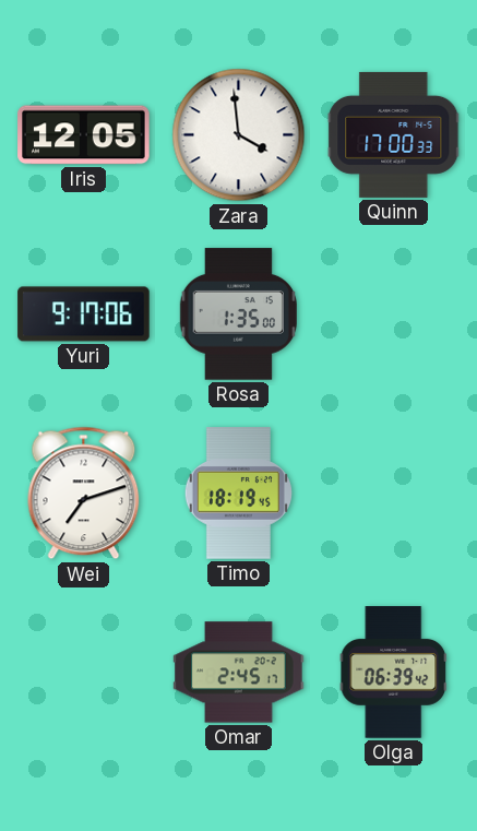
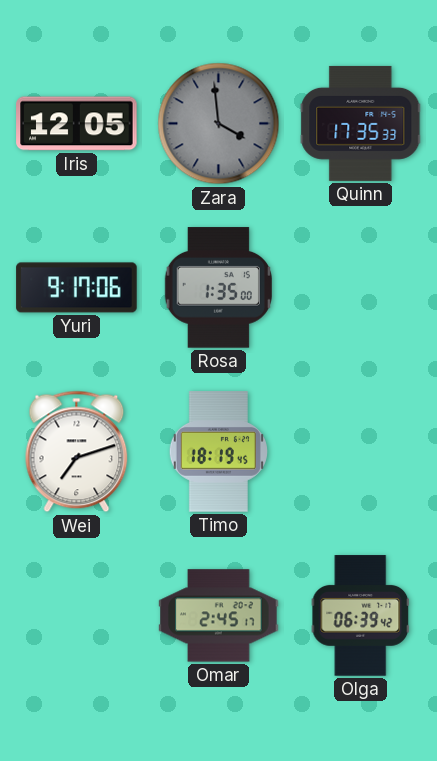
Zara dial: white -> grey
Quinn: 17:00 -> 17:35
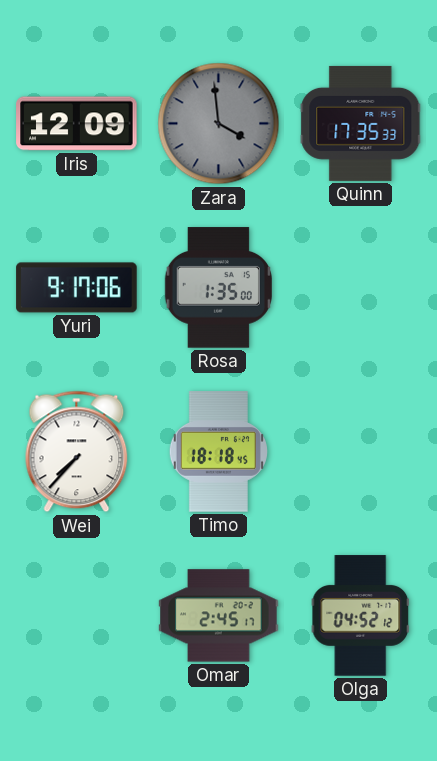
Iris: 12:05 -> 12:09
Wei: 7:12 -> 7:37
Timo: 18:19 -> 18:18
Olga: 06:39 -> 04:52
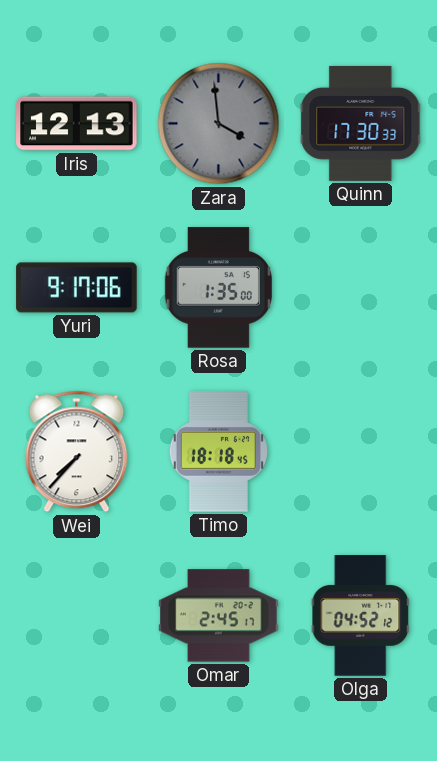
Iris: 12:09 -> 12:13
Quinn: 17:35 -> 17:30
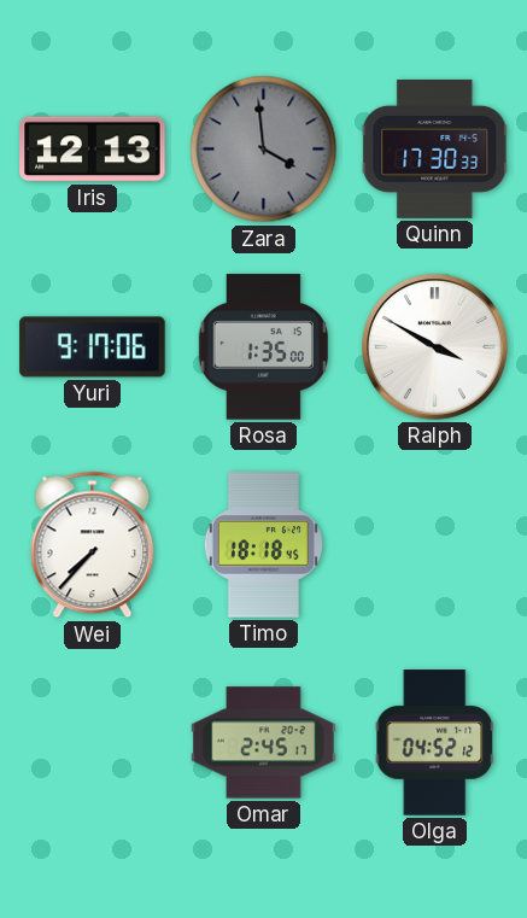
Ralph: none -> 3:50
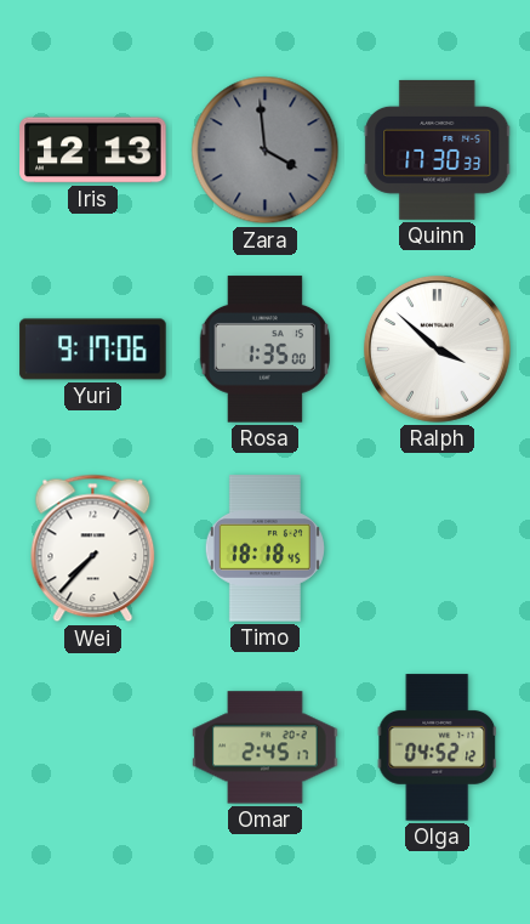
Ralph: 3:50 -> 3:52
